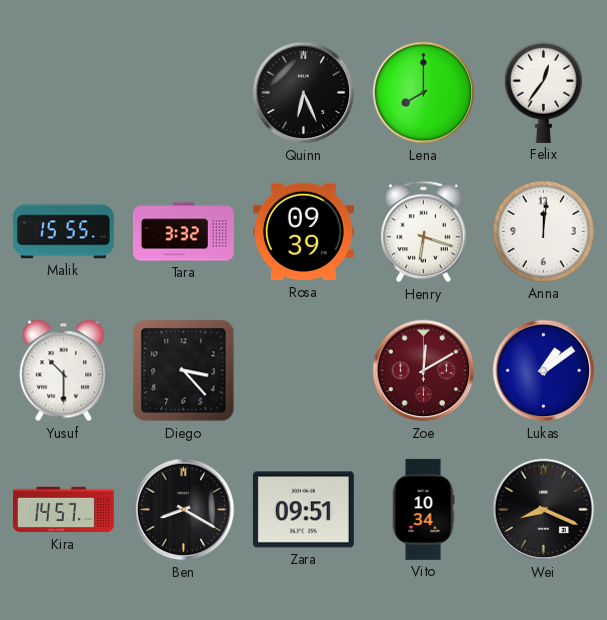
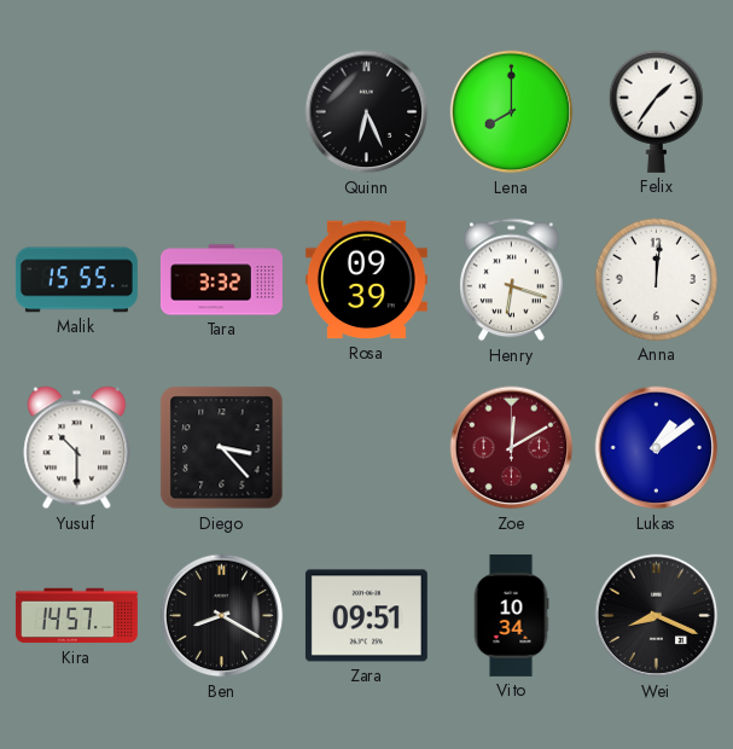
Felix: 12:36 -> 1:36
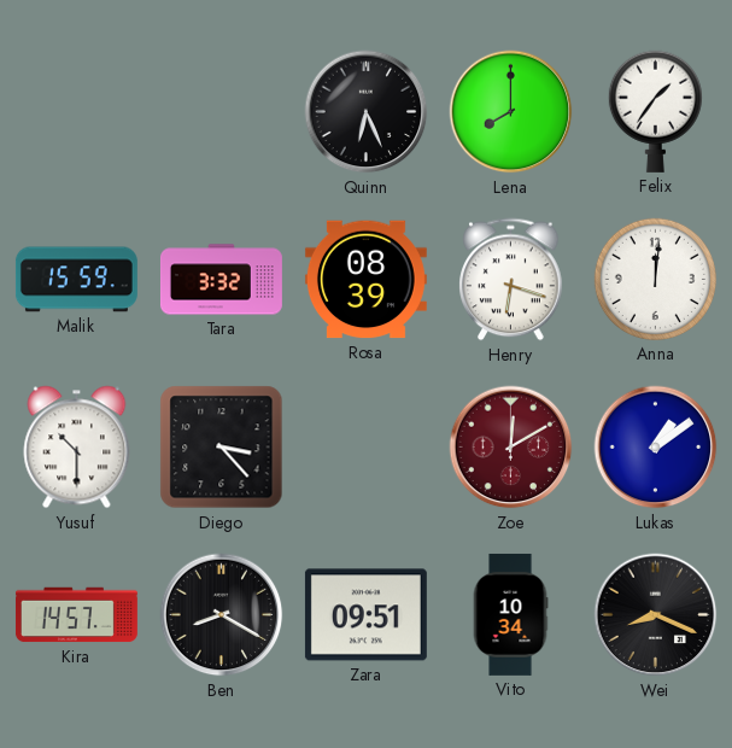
Malik: 15:55 -> 15:59
Rosa: 09:39 -> 08:39
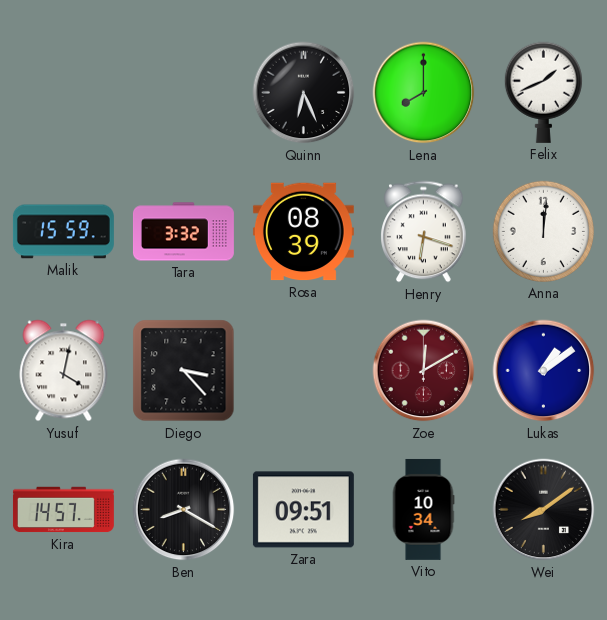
Felix: 1:36 -> 1:41
Yusuf: 10:30 -> 4:02
Wei: 8:19 -> 8:09
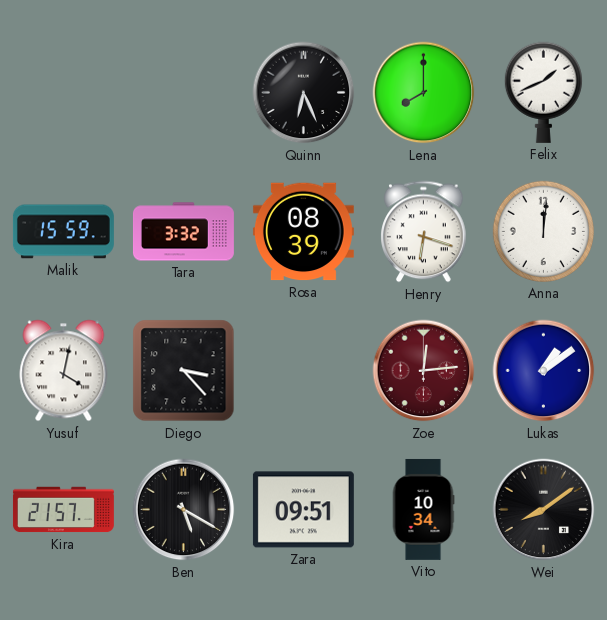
Zoe: 12:10 -> 12:14
Kira: 14:57 -> 21:57
Ben: 8:20 -> 5:20
